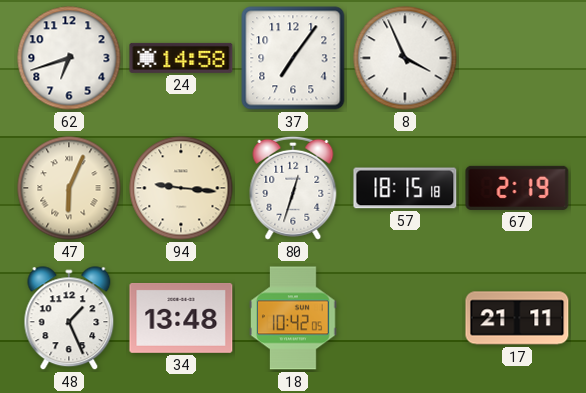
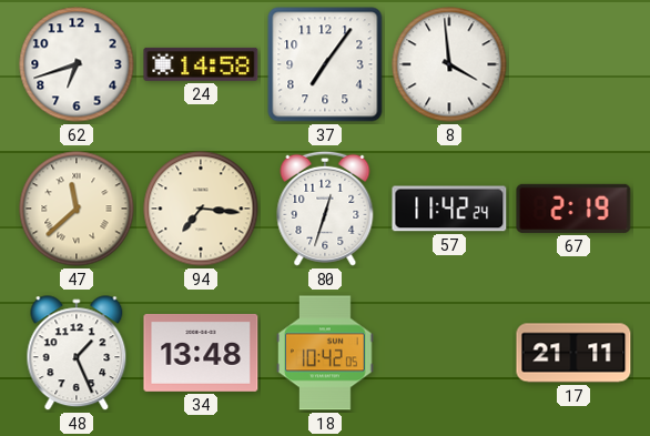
8: 3:56 -> 3:59
47: 6:04 -> 11:38
94: 9:16 -> 7:16
57: 18:15 -> 11:42
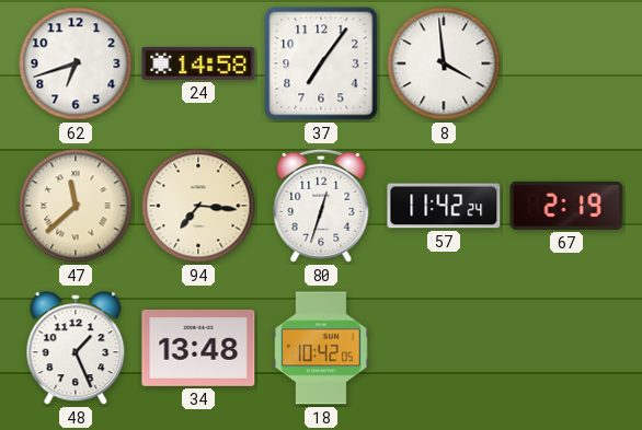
17: 21:11 -> none
